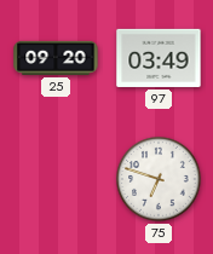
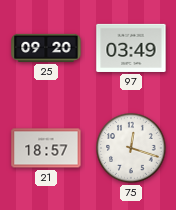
21: none -> 18:57
75: 6:48 -> 12:18
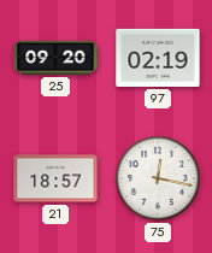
97: 03:49 -> 02:19
75: 12:18 -> 12:17
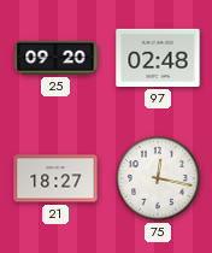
97: 02:19 -> 02:48
21: 18:57 -> 18:27
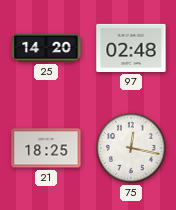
25: 09:20 -> 14:20
21: 18:27 -> 18:25
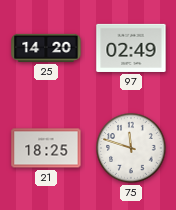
97: 02:48 -> 02:49
75: 12:17 -> 11:48
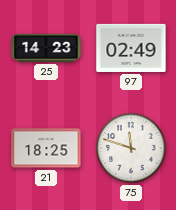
25: 14:20 -> 14:23
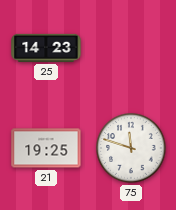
97: 02:49 -> none
21: 18:25 -> 19:25
